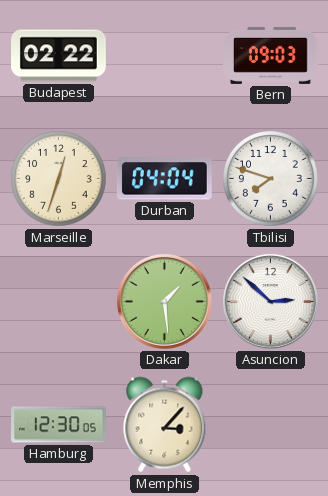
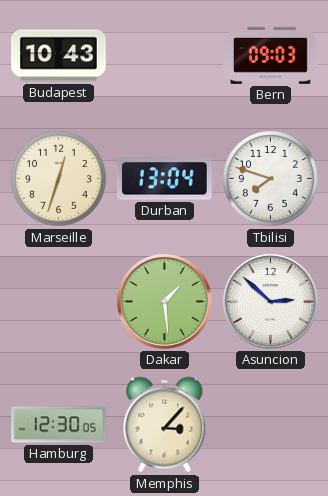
Budapest: 02:22 -> 10:43
Durban: 04:04 -> 13:04
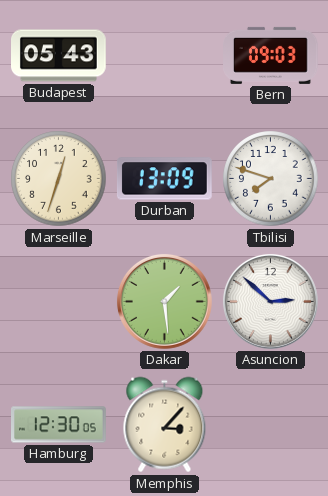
Budapest: 10:43 -> 05:43
Durban: 13:04 -> 13:09
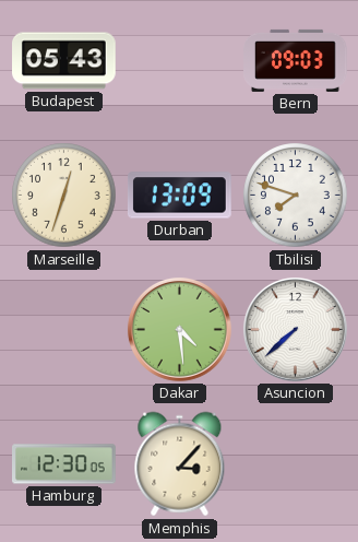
Dakar: 1:29 -> 4:29
Asuncion: 2:52 -> 7:38
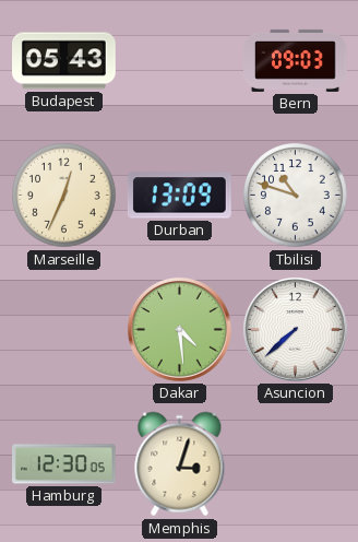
Marseille: 12:33 -> 12:34
Tbilisi: 7:48 -> 10:48
Memphis: 3:07 -> 3:03
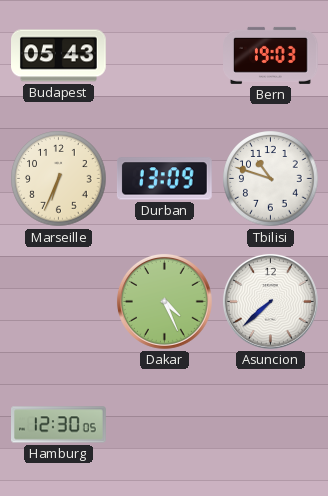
Bern: 09:03 -> 19:03
Marseille: 12:34 -> 6:34
Dakar: 4:29 -> 4:26
Memphis: 3:03 -> none
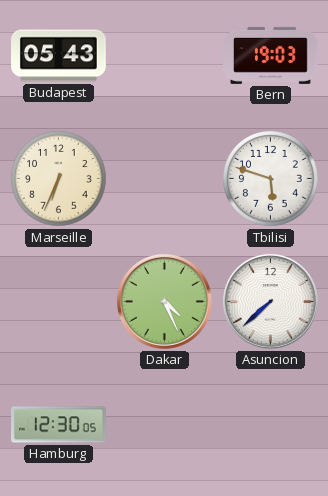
Durban: 13:09 -> none
Tbilisi: 10:48 -> 5:48
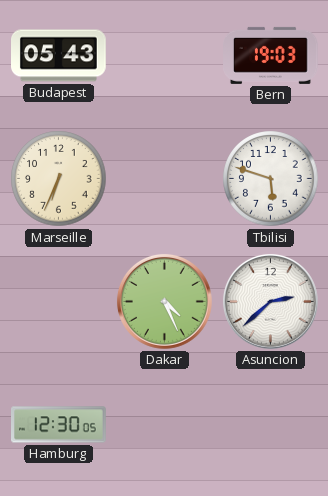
Asuncion: 7:38 -> 2:38
